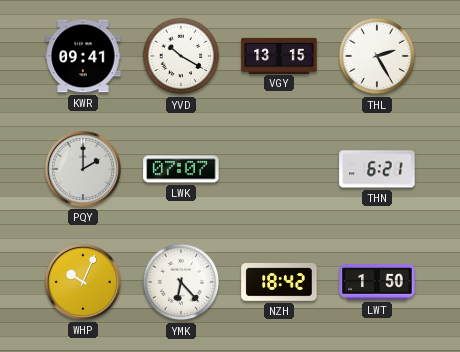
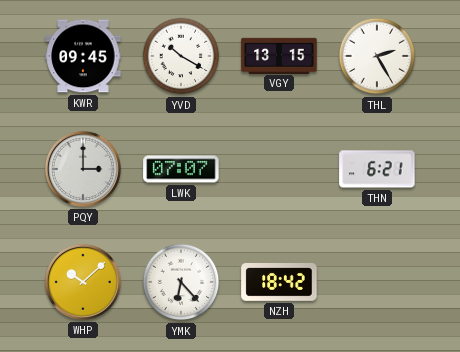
KWR: 09:41 -> 09:45
PQY: 2:00 -> 3:00
WHP: 10:04 -> 10:08
LWT: 1:50 -> none
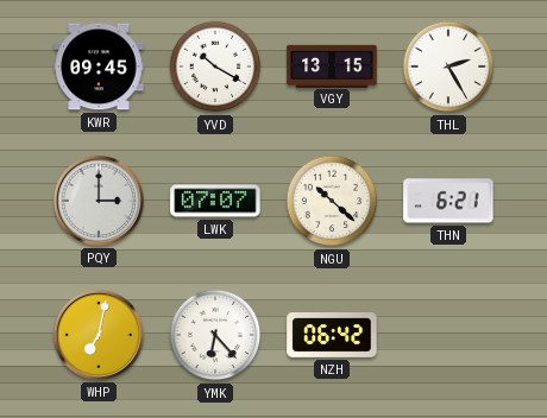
NGU: none -> 10:22
WHP: 10:08 -> 7:02
NZH: 18:42 -> 06:42
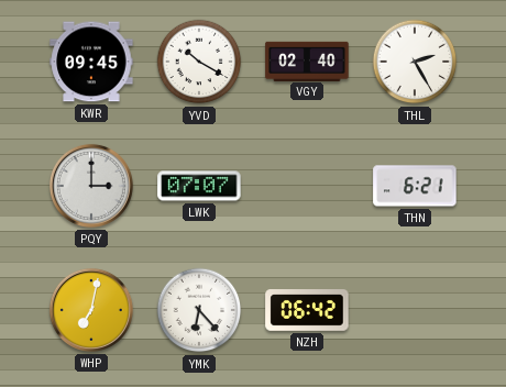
VGY: 13:15 -> 02:40
NGU: 10:22 -> none
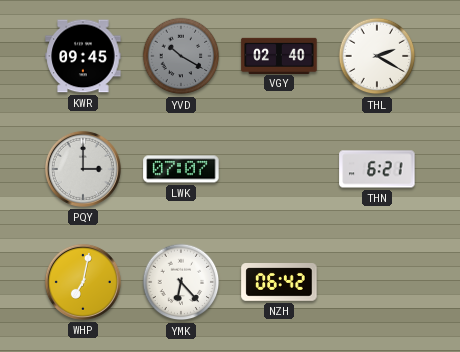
YVD dial: white -> grey
THL: 2:25 -> 2:20
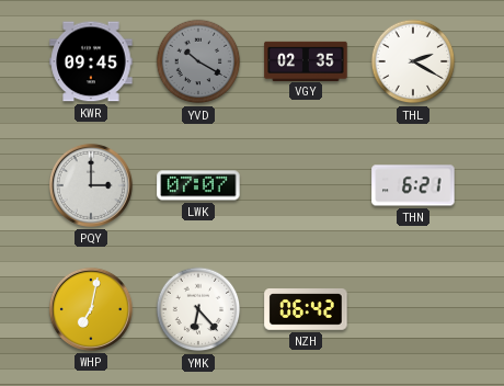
VGY: 02:40 -> 02:35
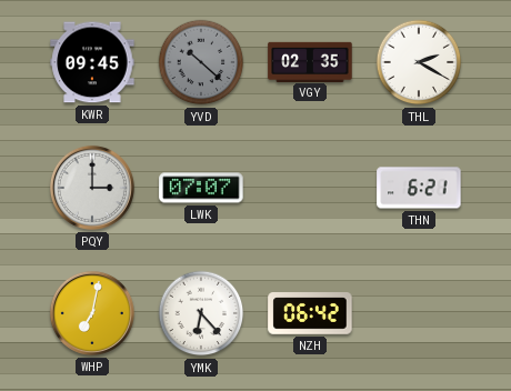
YVD: 10:20 -> 10:22
